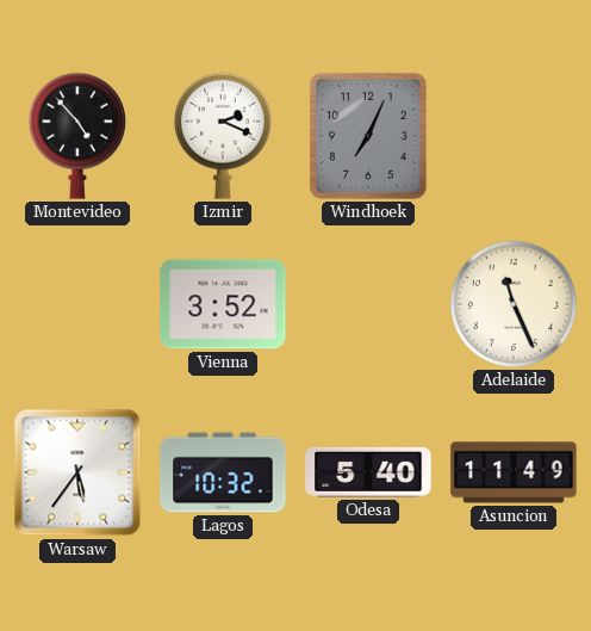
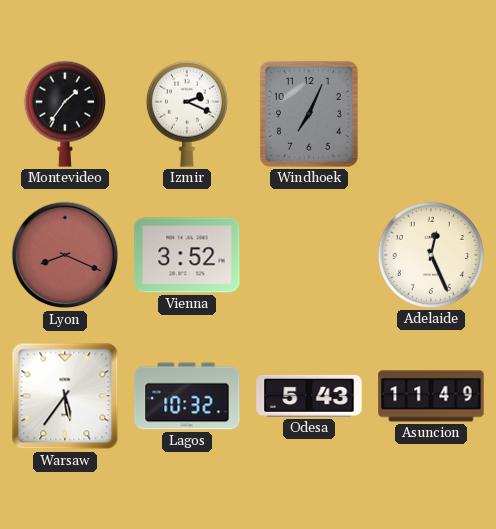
Montevideo: 4:53 -> 1:36
Lyon: none -> 8:19
Adelaide: 11:26 -> 12:26
Odesa: 5:40 -> 5:43
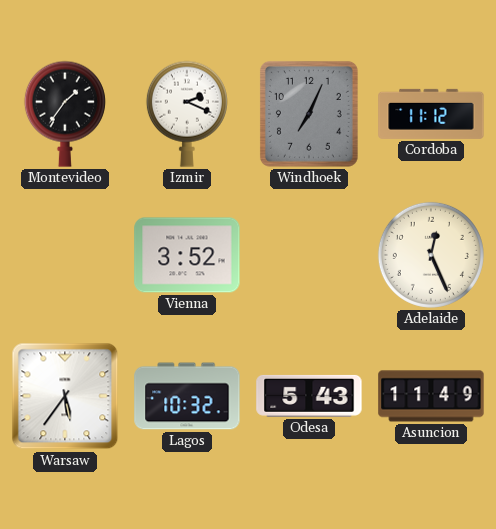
Cordoba: none -> 11:12
Lyon: 8:19 -> none
